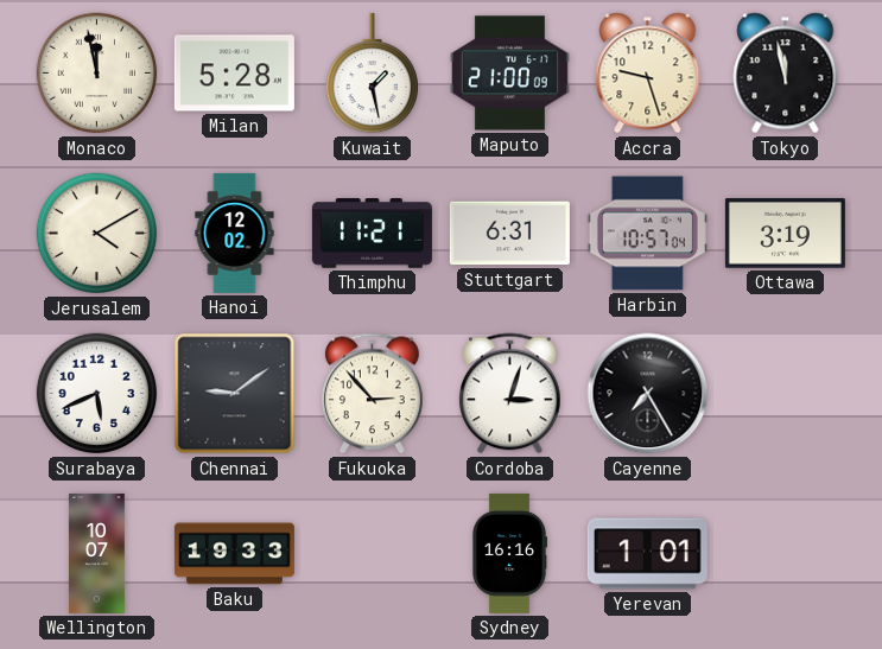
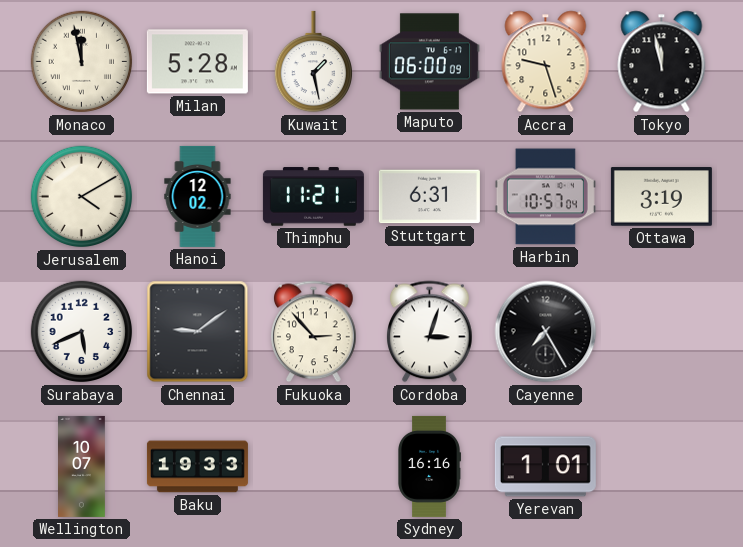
Maputo: 21:00 -> 06:00
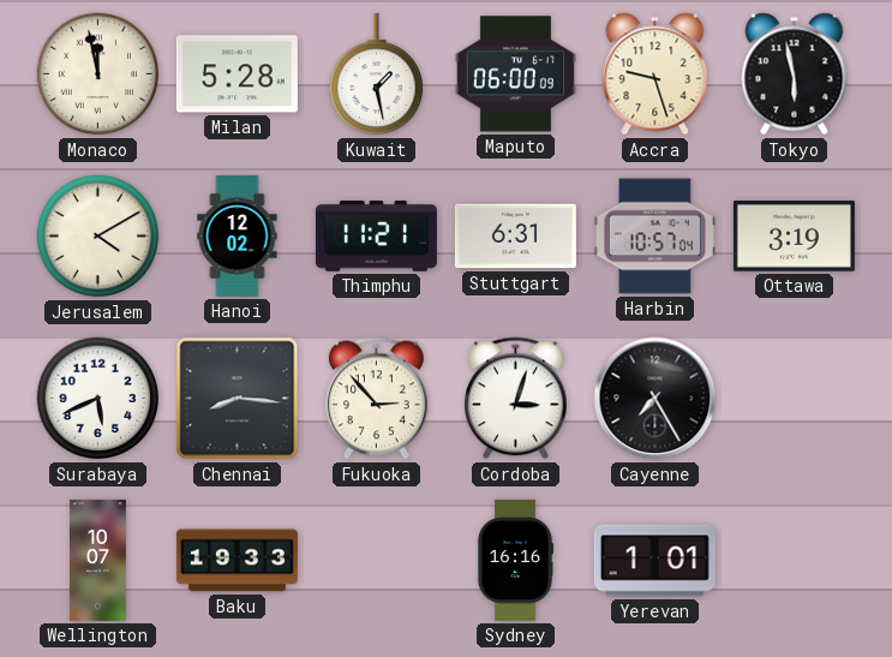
Tokyo: 11:58 -> 5:58
Chennai: 9:09 -> 8:16
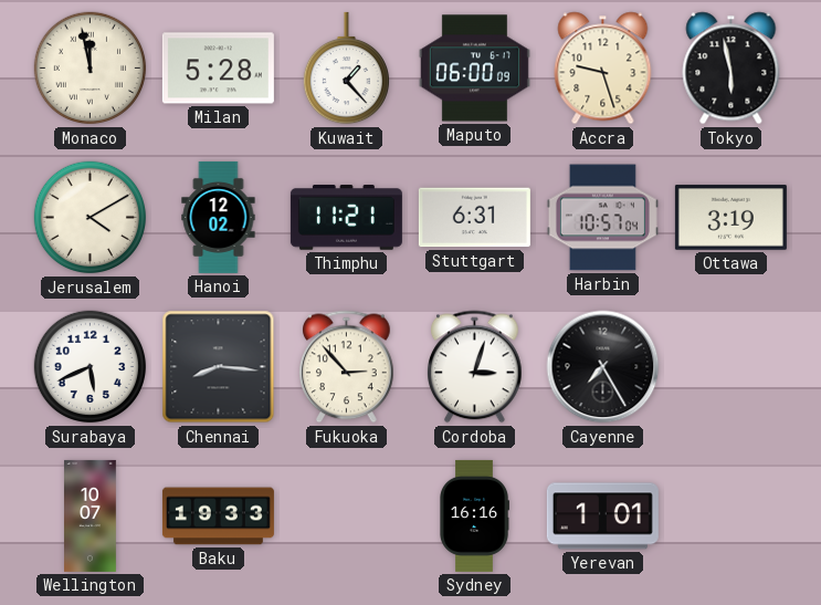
Kuwait: 1:28 -> 1:23
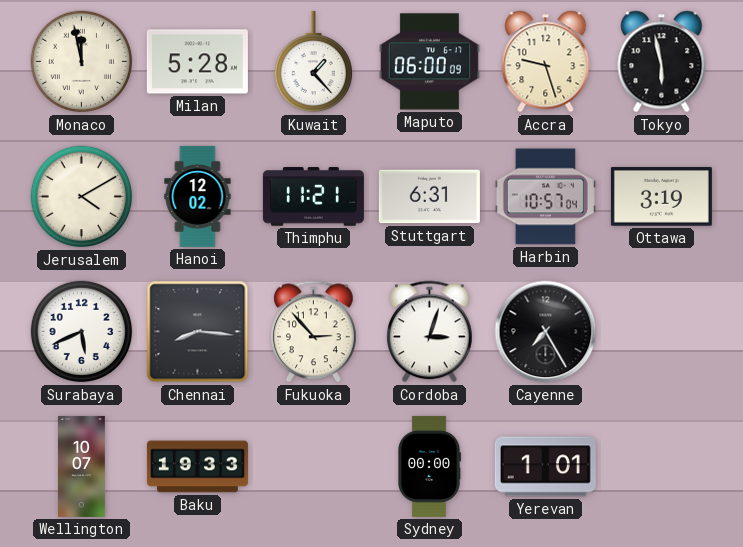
Sydney: 16:16 -> 00:00
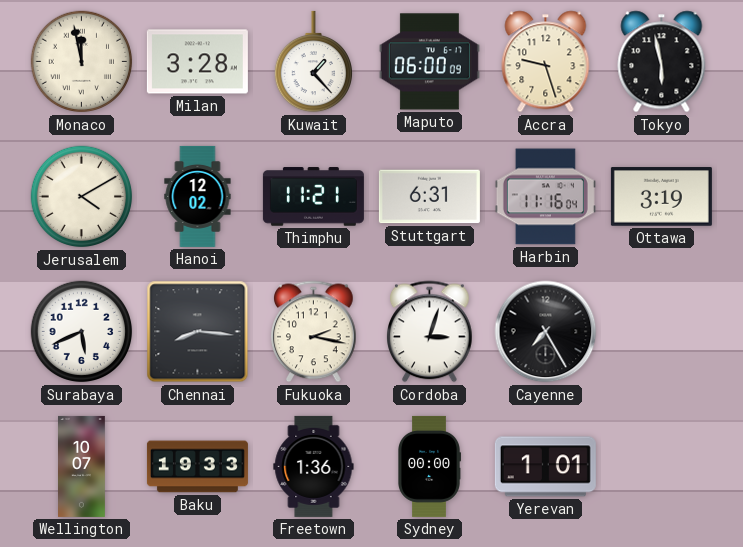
Milan: 5:28 -> 3:28
Harbin: 10:57 -> 11:16
Fukuoka: 2:53 -> 2:17
Freetown: none -> 1:36
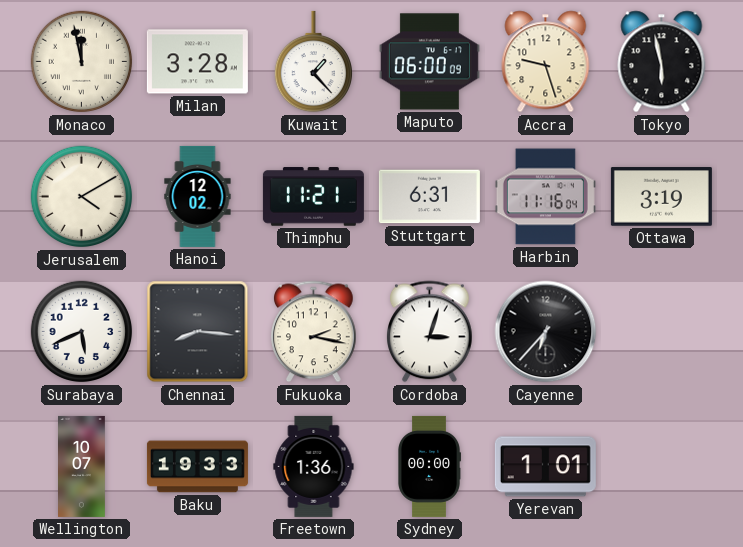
Cayenne: 7:25 -> 6:37
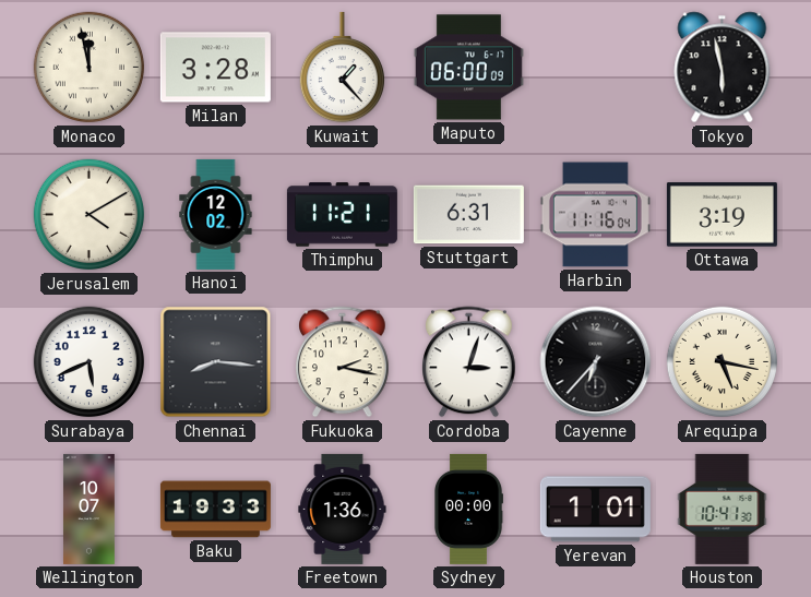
Accra: 9:27 -> none
Arequipa: none -> 5:17
Houston: none -> 10:41
